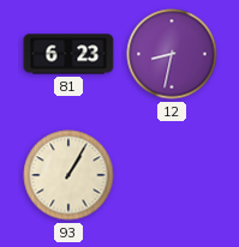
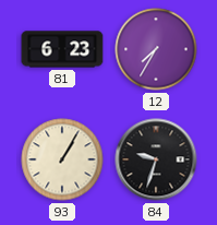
12: 8:32 -> 7:35
84: none -> 9:33
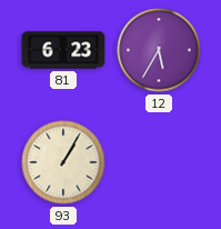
12: 7:35 -> 5:35
84: 9:33 -> none
